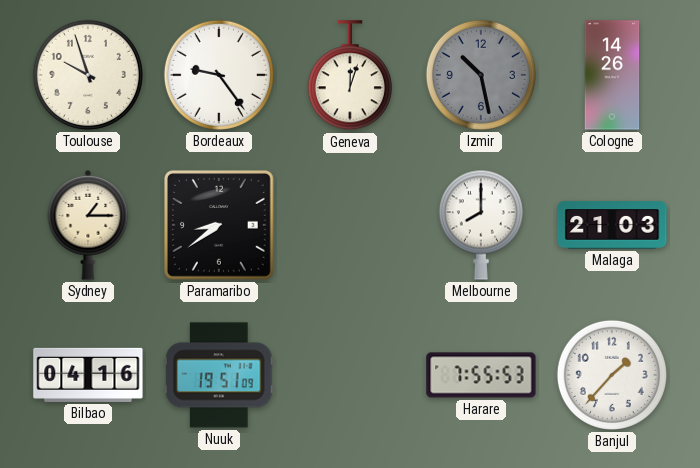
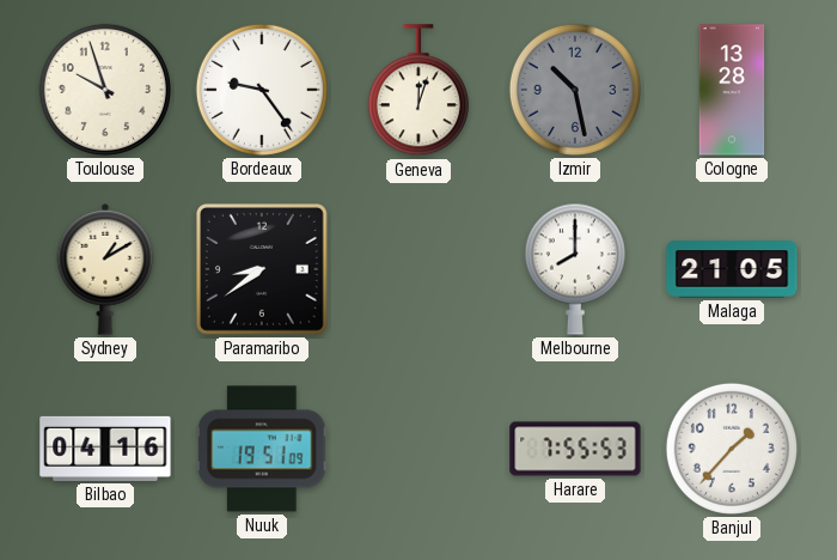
Cologne: 14:26 -> 13:28
Sydney: 1:15 -> 1:10
Malaga: 21:03 -> 21:05
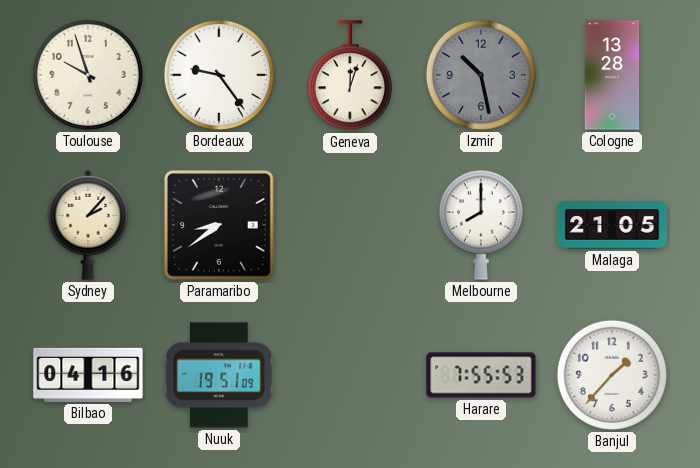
Sydney: 1:10 -> 2:07
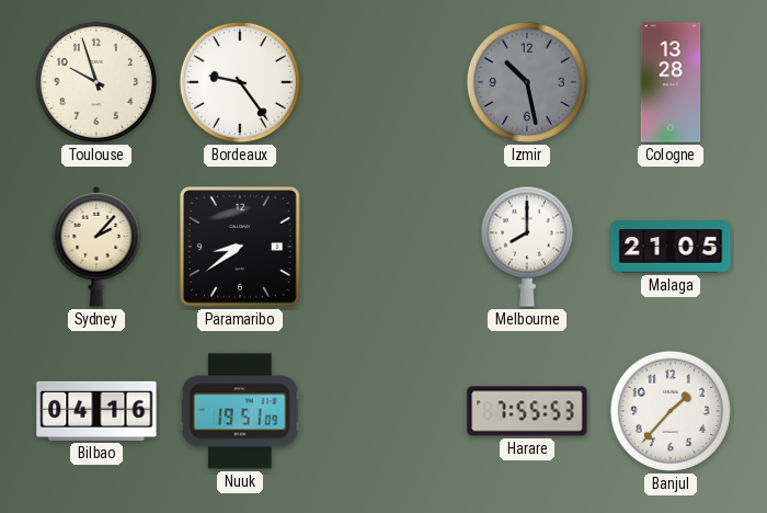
Geneva: 12:03 -> none
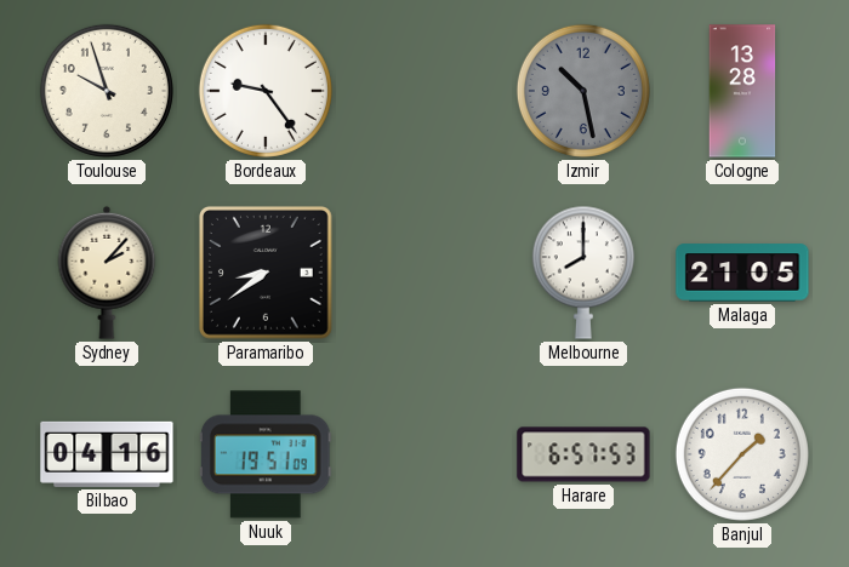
Harare: 7:55 -> 6:57
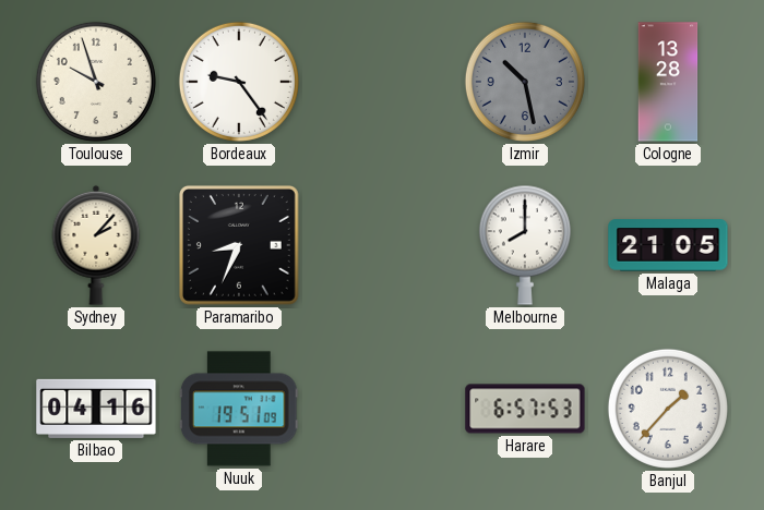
Paramaribo: 8:39 -> 8:34
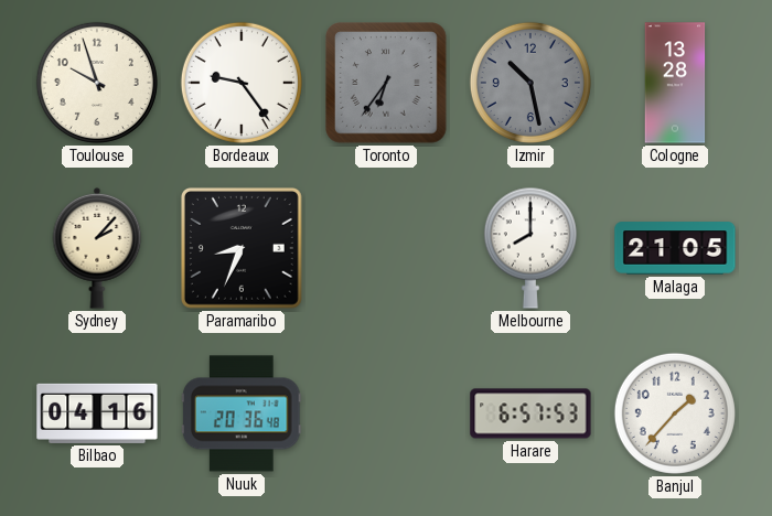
Toronto: none -> 6:36
Nuuk: 19:51 -> 20:36
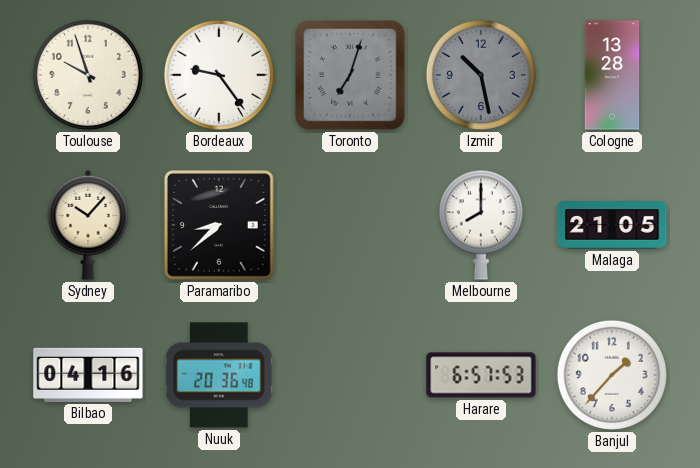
Toronto: 6:36 -> 7:03
Sydney: 2:07 -> 10:07
Paramaribo: 8:34 -> 8:38
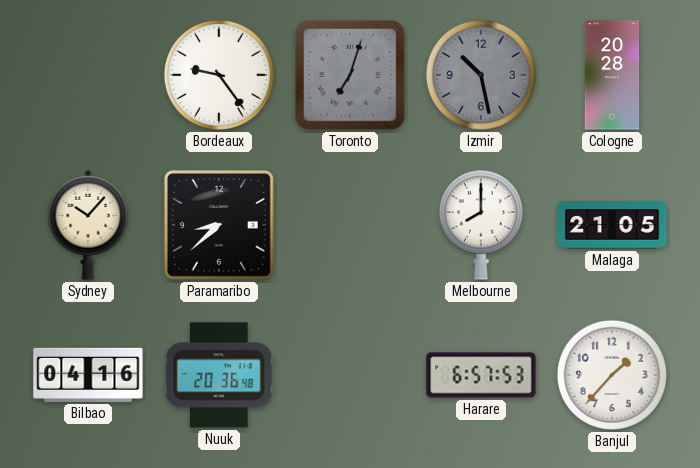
Toulouse: 9:57 -> none
Cologne: 13:28 -> 20:28
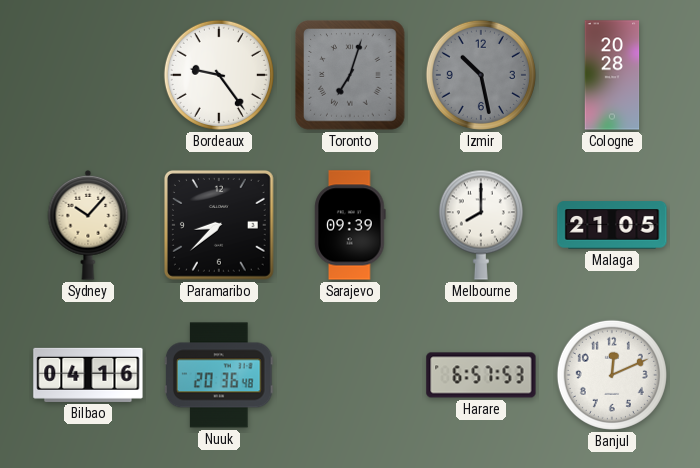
Sarajevo: none -> 09:39
Banjul: 1:37 -> 12:11
